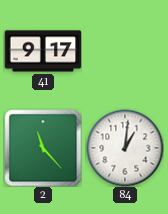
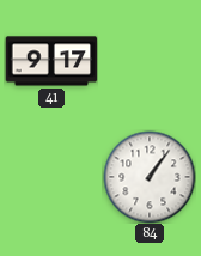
2: 11:23 -> none
84: 1:01 -> 1:06
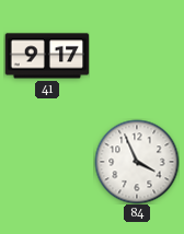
84: 1:06 -> 3:56
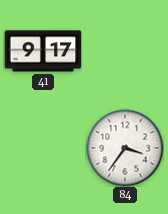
84: 3:56 -> 3:36
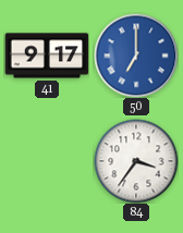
50: none -> 7:00
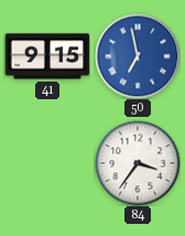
41: 9:17 -> 9:15
50: 7:00 -> 6:58
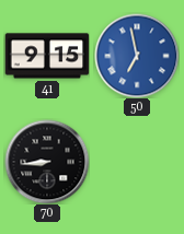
70: none -> 8:44
84: 3:36 -> none
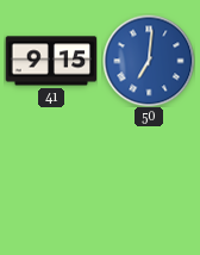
50: 6:58 -> 7:01
70: 8:44 -> none
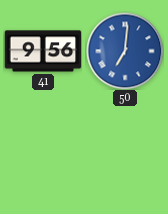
41: 9:15 -> 9:56
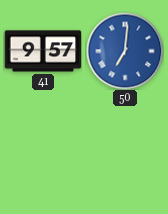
41: 9:56 -> 9:57
